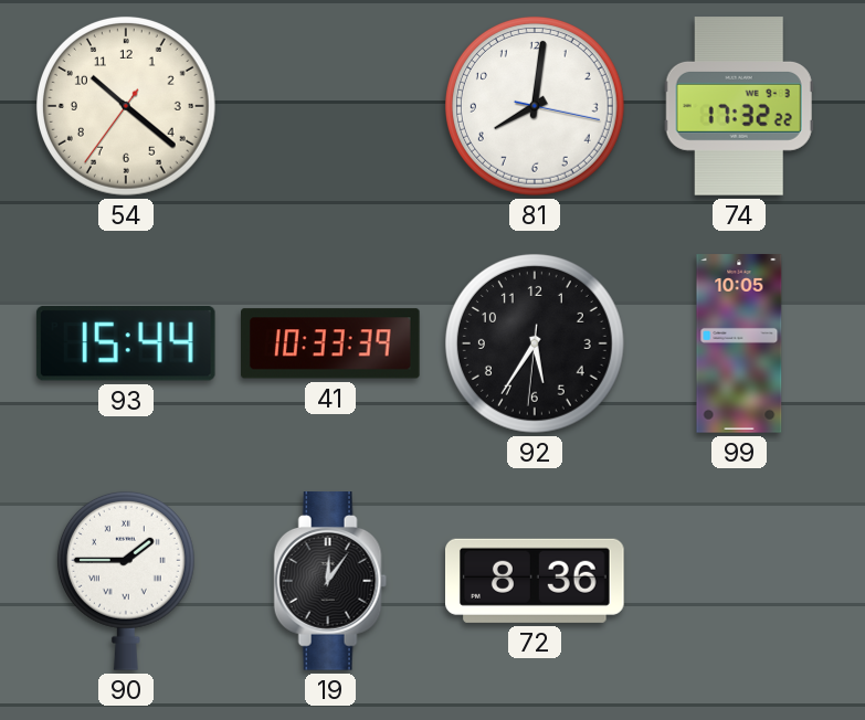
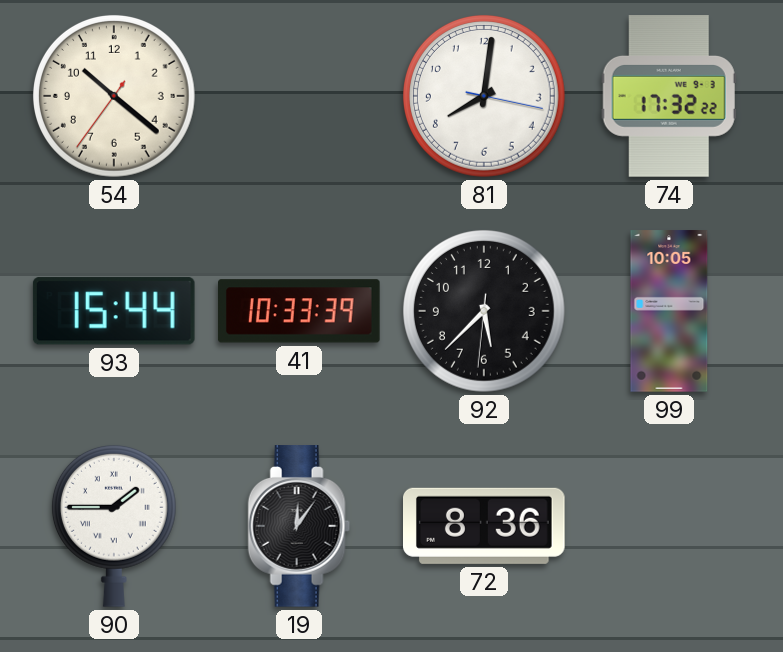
92: 5:35 -> 5:37
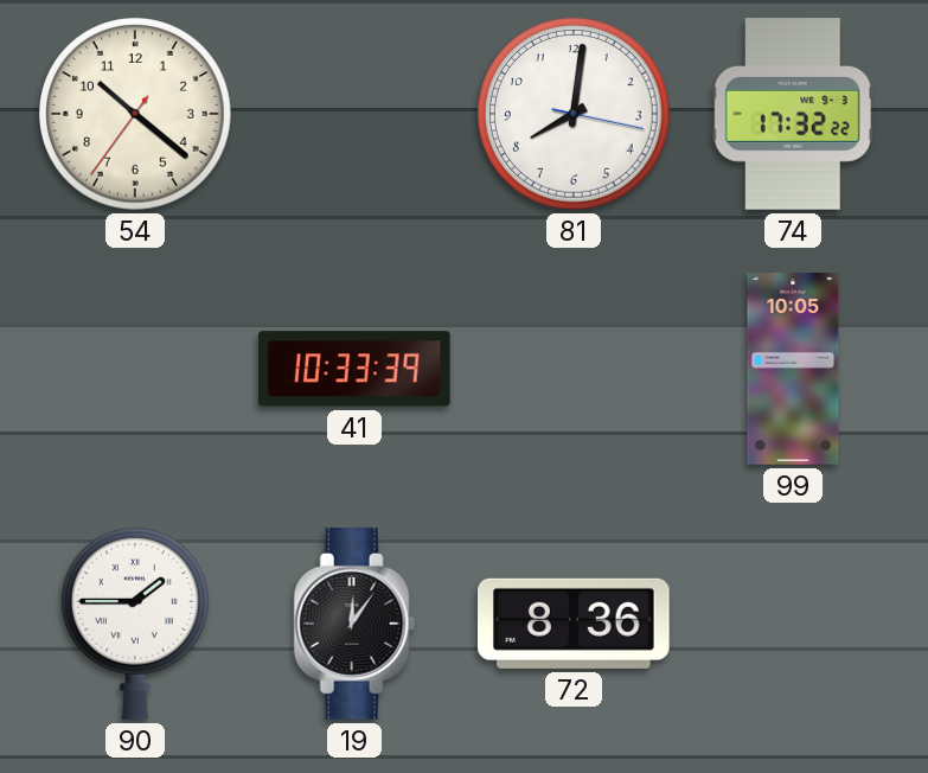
93: 15:44 -> none
92: 5:37 -> none
